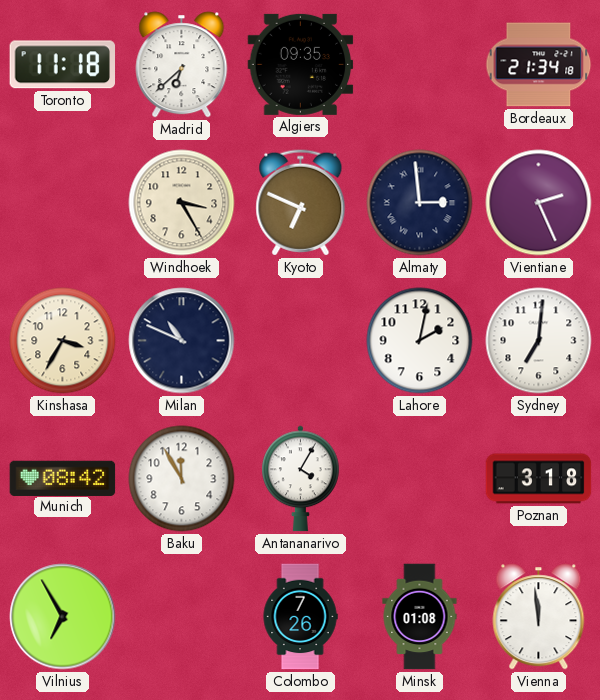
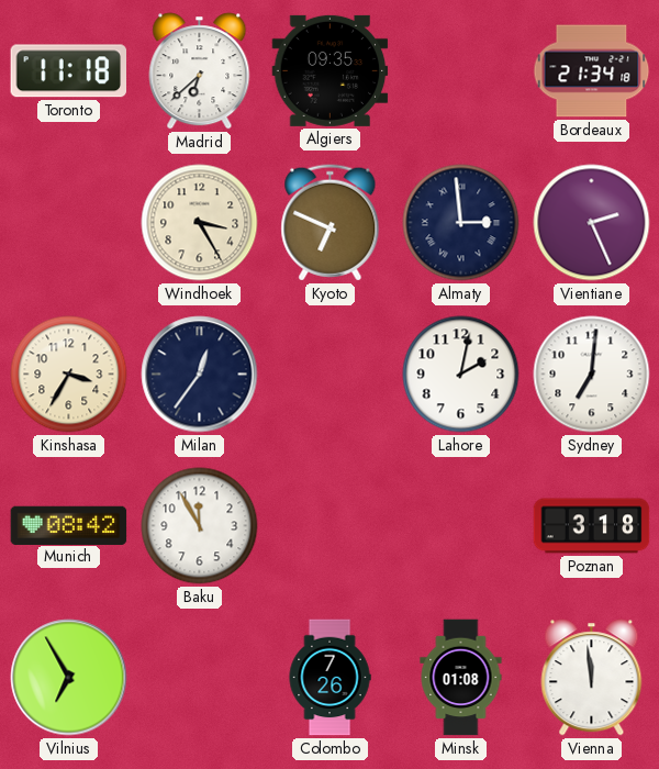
Milan: 10:49 -> 12:36
Antananarivo: 4:05 -> none
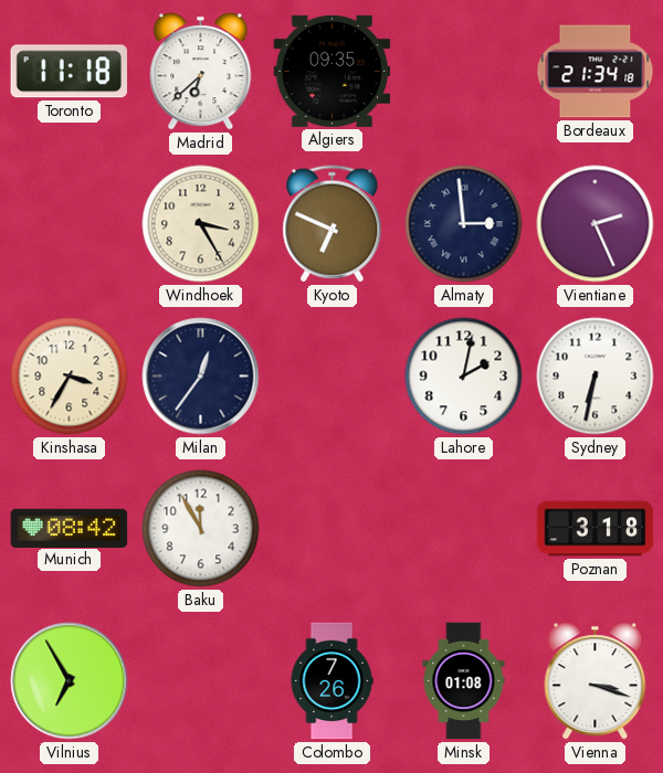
Sydney: 7:01 -> 6:32
Vienna: 11:59 -> 3:18
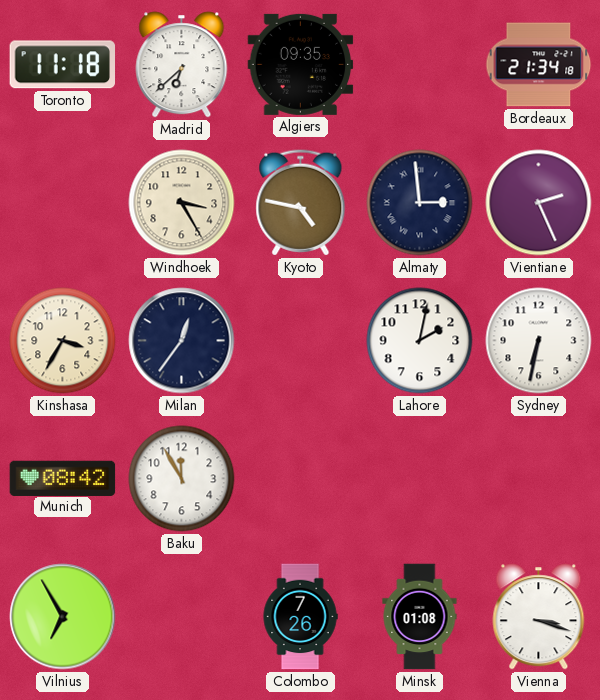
Kyoto: 6:49 -> 4:47
Poznan: 3:18 -> none
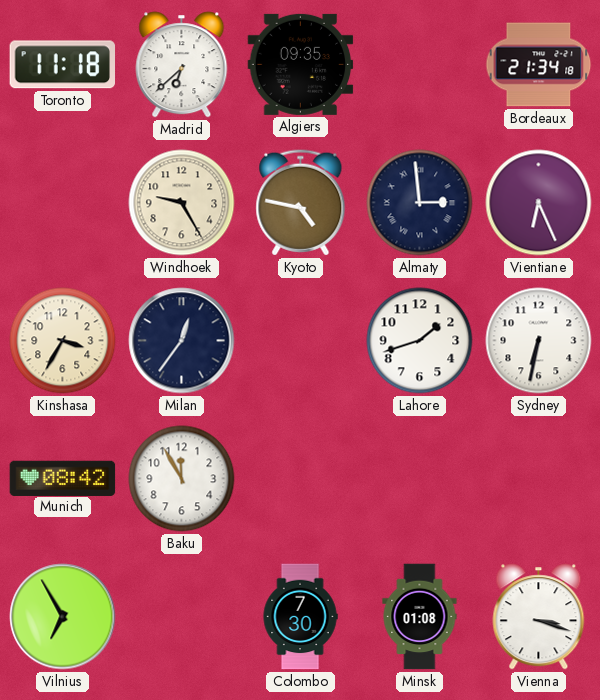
Windhoek: 3:25 -> 9:25
Vientiane: 2:26 -> 6:26
Lahore: 2:02 -> 1:42
Colombo: 7:26 -> 7:30
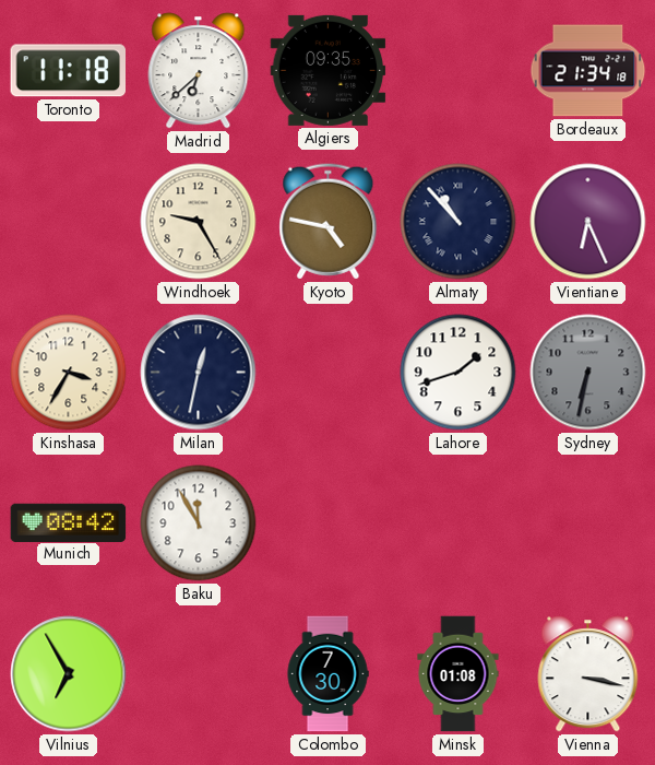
Almaty: 2:59 -> 10:53
Milan: 12:36 -> 12:32
Sydney dial: white -> grey
Vienna: 3:18 -> 3:17
